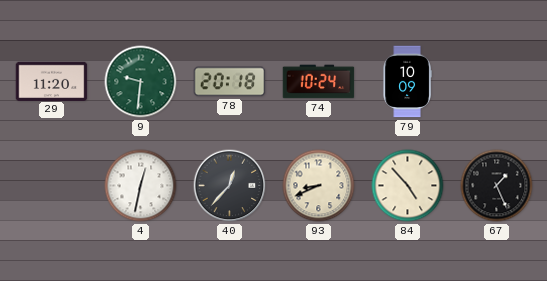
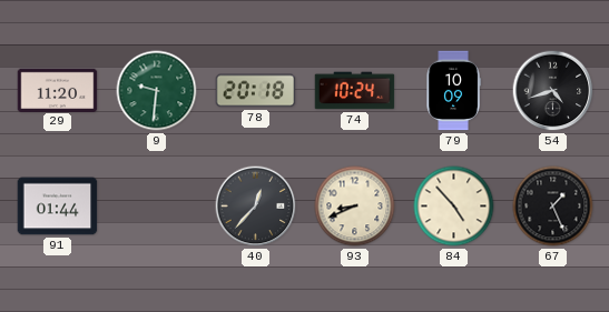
54: none -> 4:42
91: none -> 01:44
4: 12:32 -> none
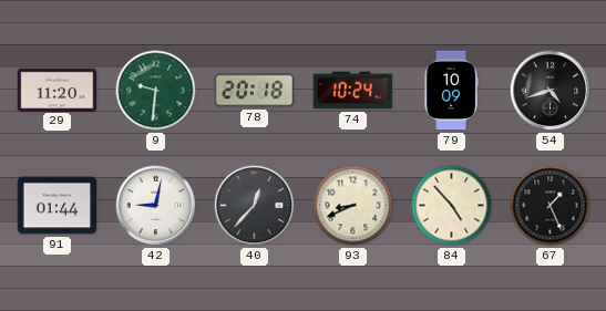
42: none -> 9:02
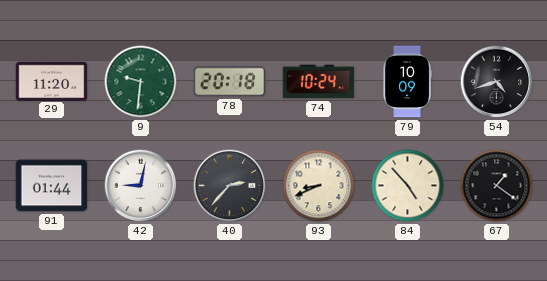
40: 12:37 -> 2:37
67: 1:26 -> 1:21
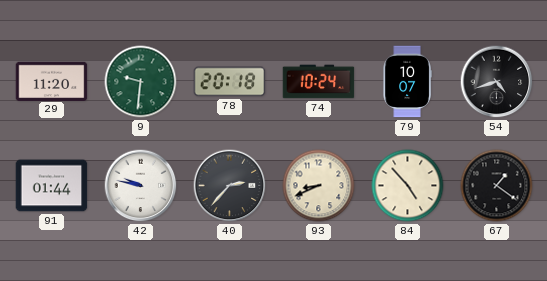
79: 10:09 -> 10:07
42: 9:02 -> 9:47
